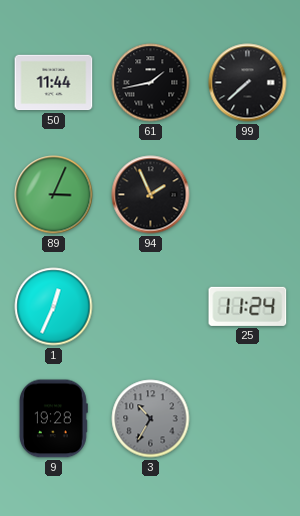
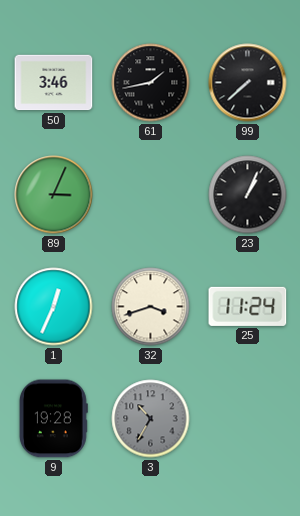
50: 11:44 -> 3:46
94: 1:56 -> none
23: none -> 1:04
32: none -> 3:42
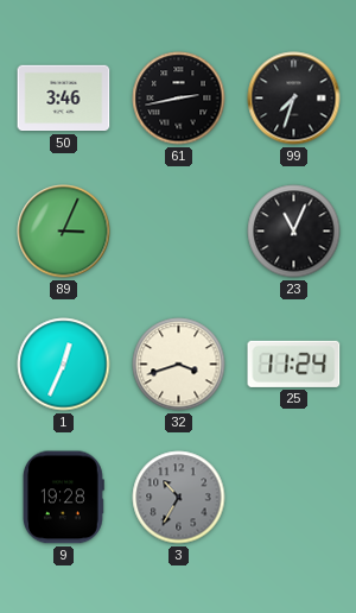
61: 1:43 -> 2:43
99: 7:38 -> 7:33
23: 1:04 -> 11:04
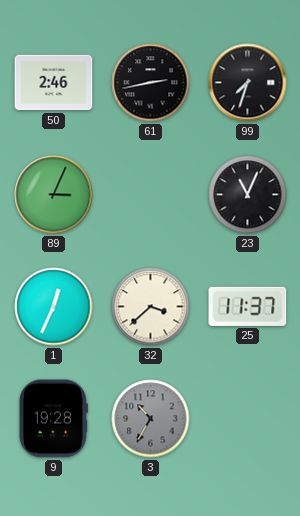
50: 3:46 -> 2:46
32: 3:42 -> 3:38
25: 11:24 -> 11:37
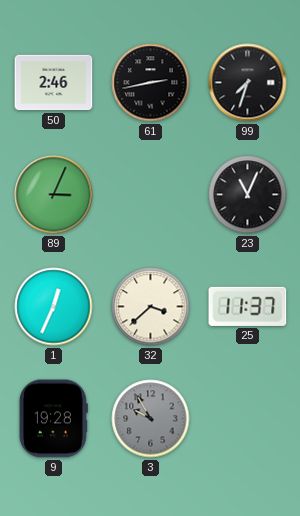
3: 10:35 -> 9:55
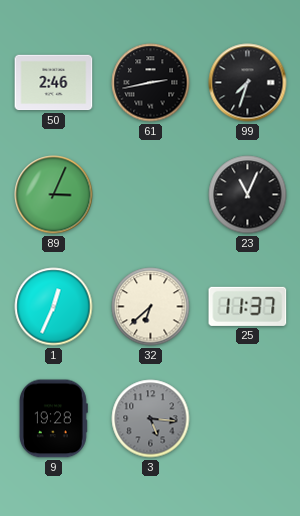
32: 3:38 -> 6:38
3: 9:55 -> 5:16
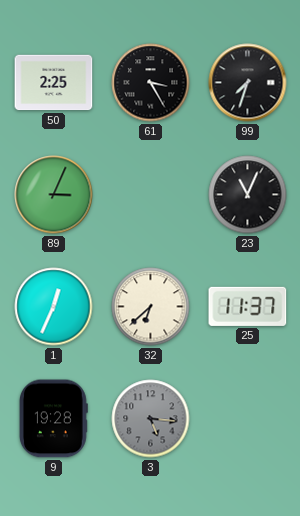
50: 2:46 -> 2:25
61: 2:43 -> 3:25
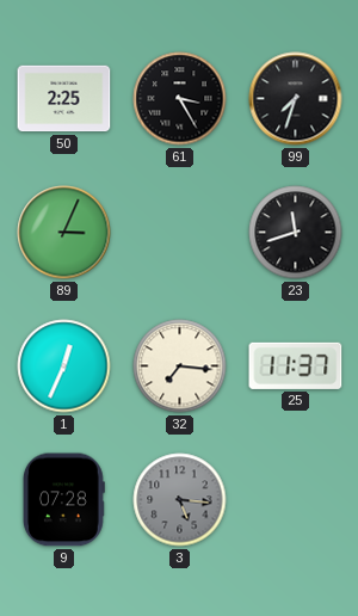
23: 11:04 -> 11:42
32: 6:38 -> 7:16
9: 19:28 -> 07:28
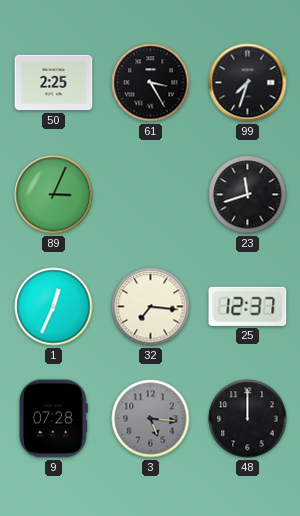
25: 11:37 -> 12:37
48: none -> 12:00
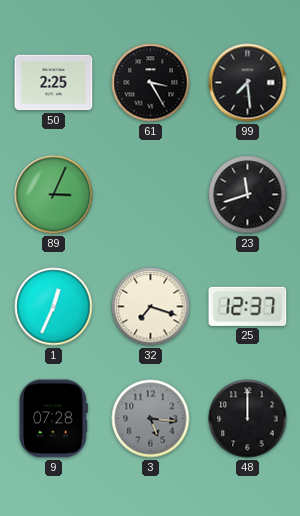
99: 7:33 -> 7:29
32: 7:16 -> 7:18
